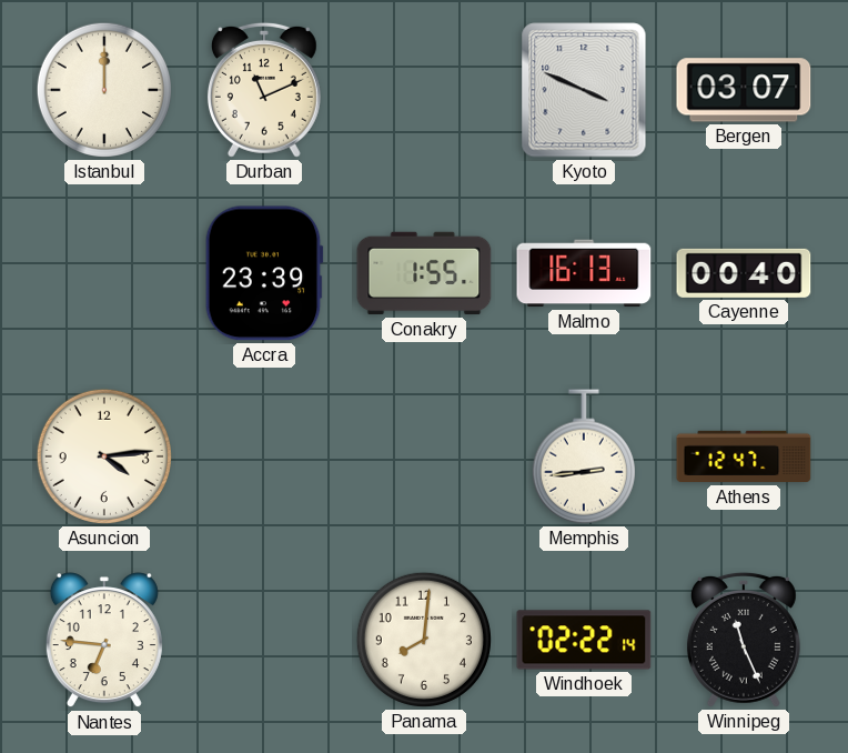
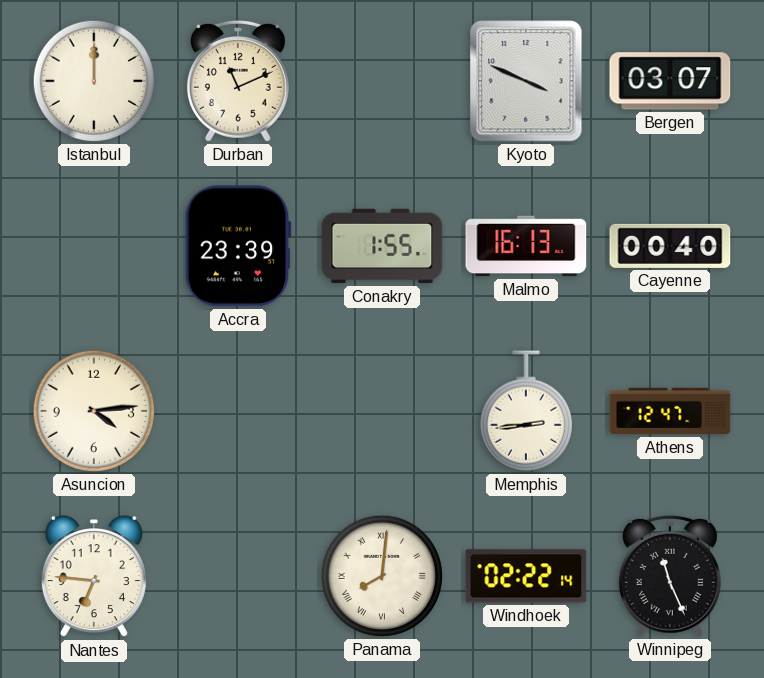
Panama numerals: Arabic -> Roman
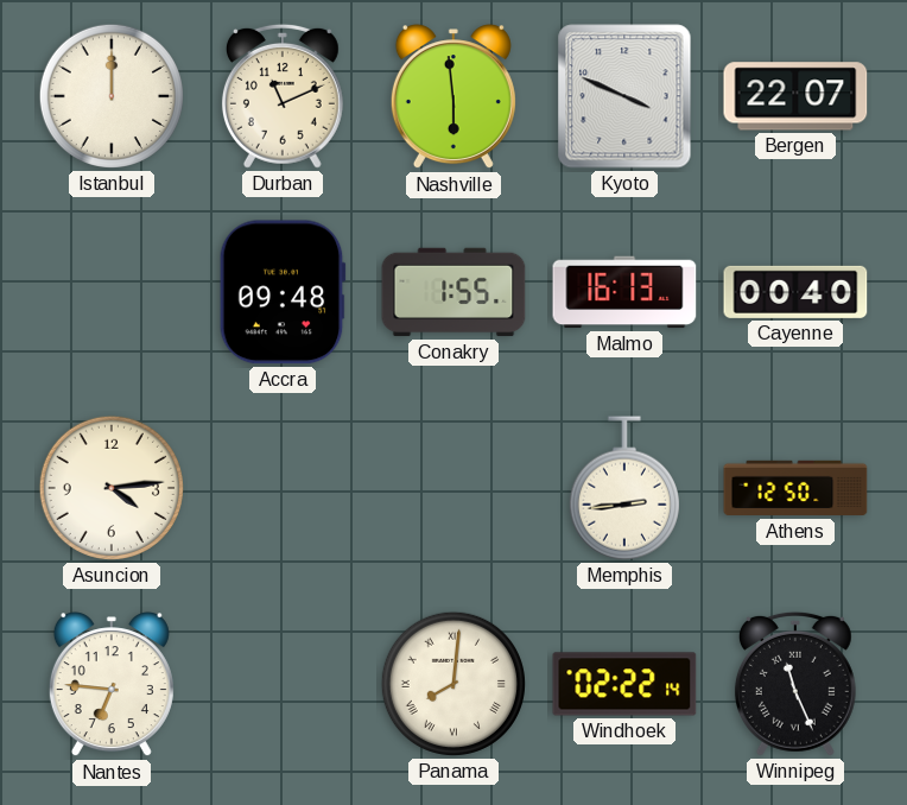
Nashville: none -> 5:59
Bergen: 03:07 -> 22:07
Accra: 23:39 -> 09:48
Athens: 12:47 -> 12:50
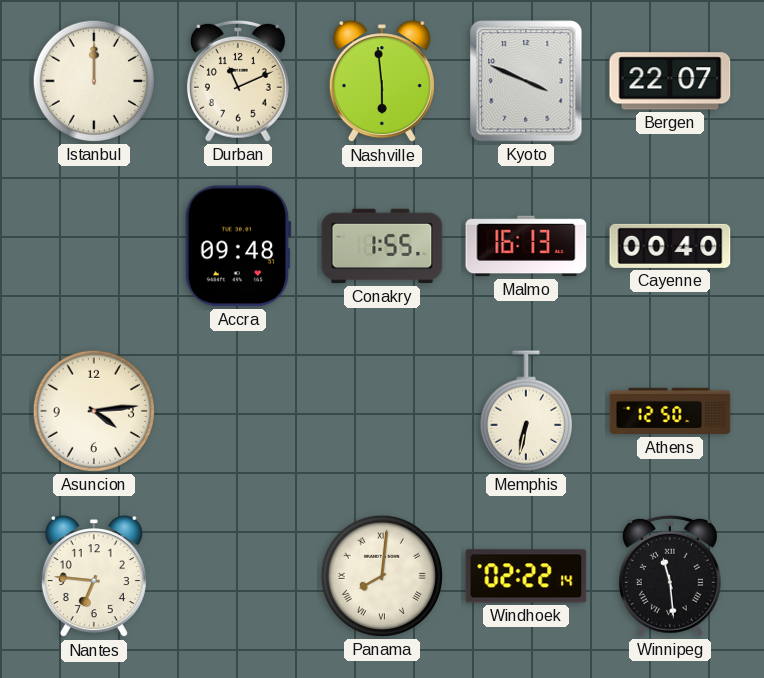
Memphis: 2:44 -> 6:32
Winnipeg: 11:26 -> 11:29
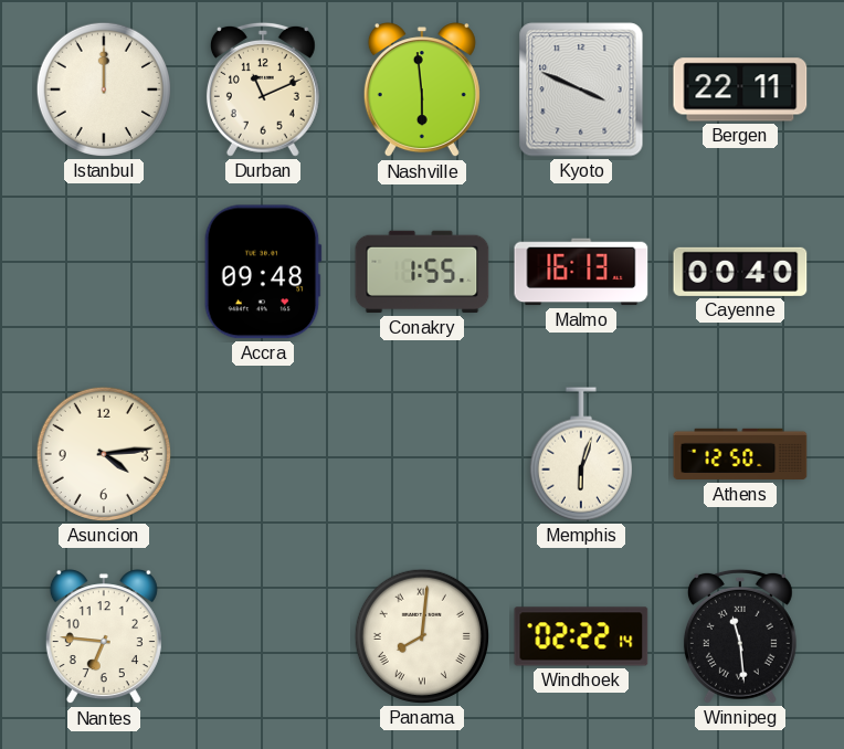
Bergen: 22:07 -> 22:11
Memphis: 6:32 -> 6:03
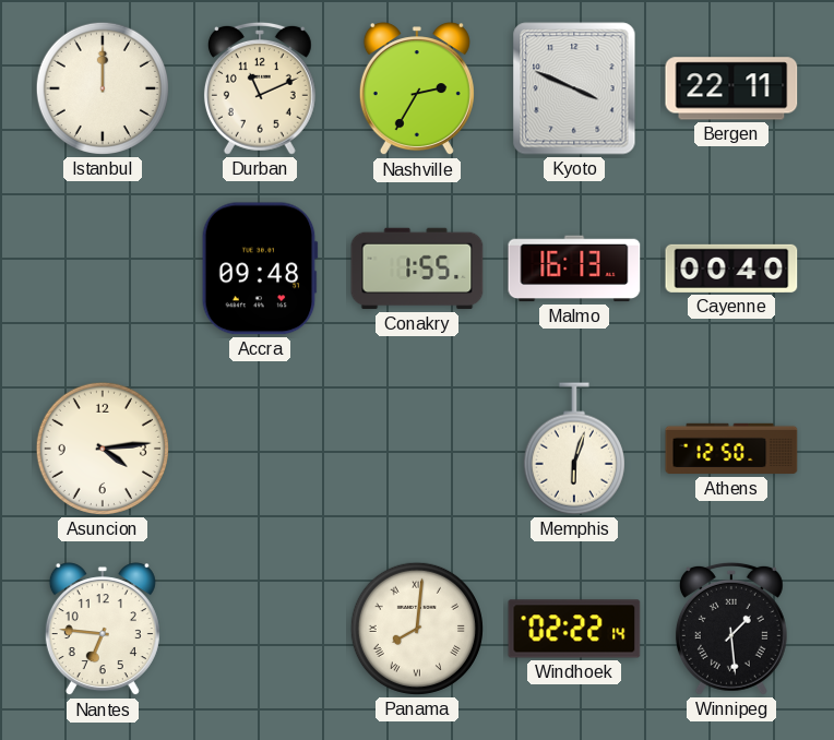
Nashville: 5:59 -> 2:35
Winnipeg: 11:29 -> 1:29
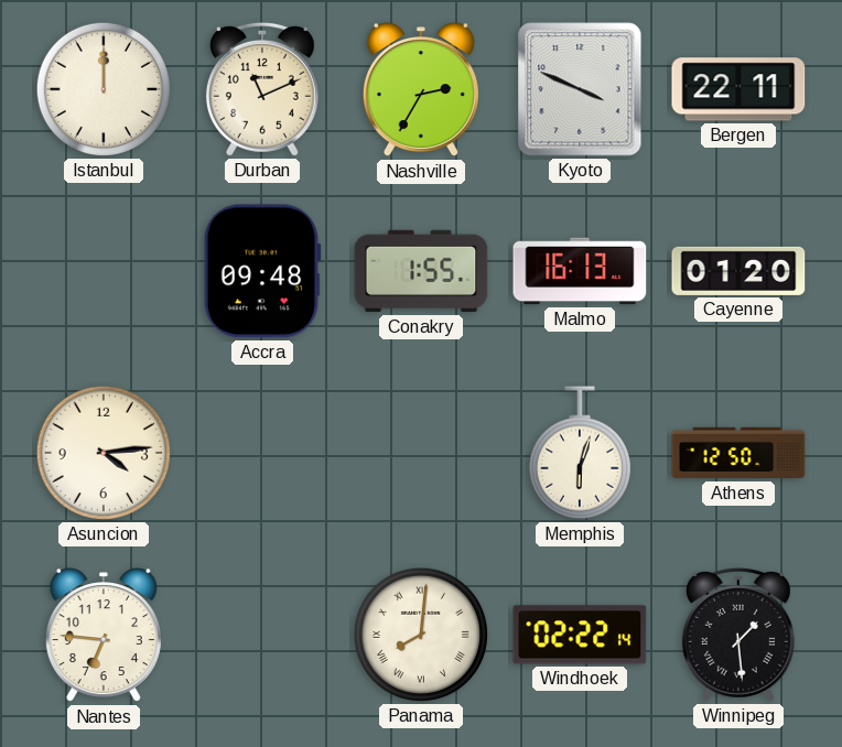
Cayenne: 00:40 -> 01:20
